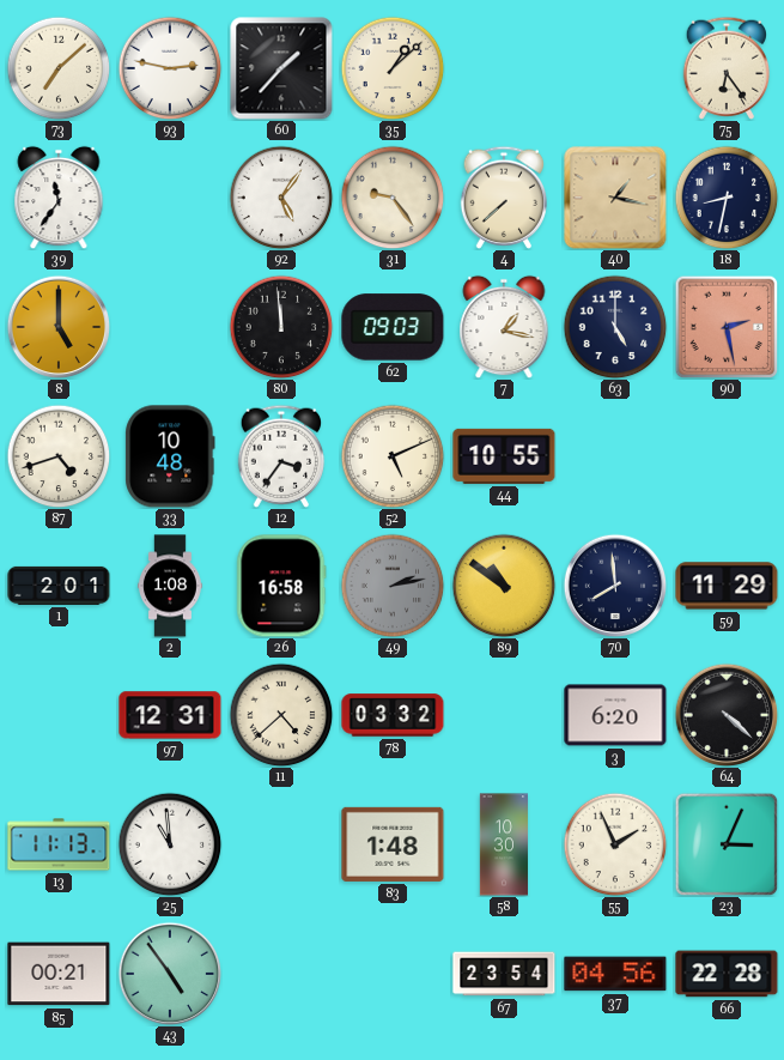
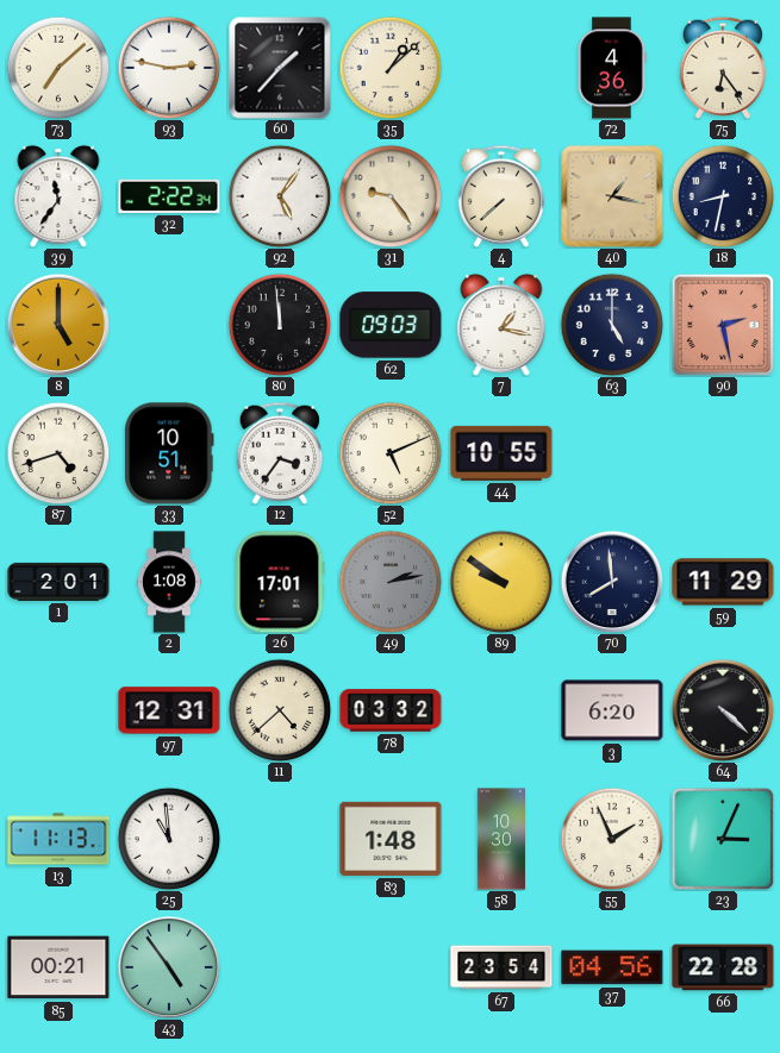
72: none -> 4:36
32: none -> 2:22
33: 10:48 -> 10:51
26: 16:58 -> 17:01
89: 10:51 -> 9:51
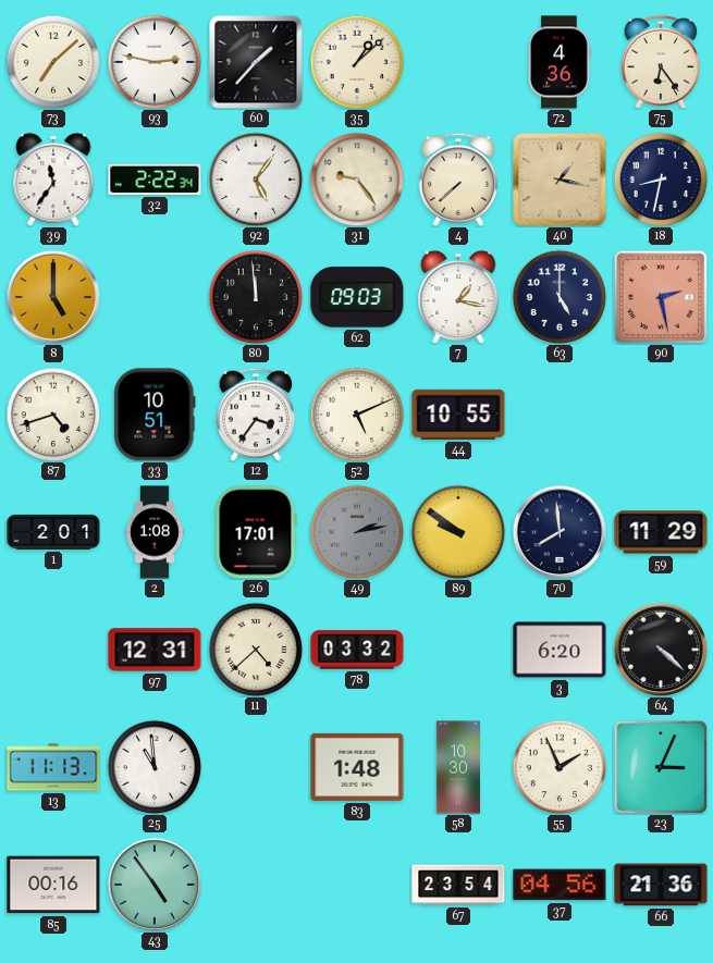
85: 00:21 -> 00:16
66: 22:28 -> 21:36
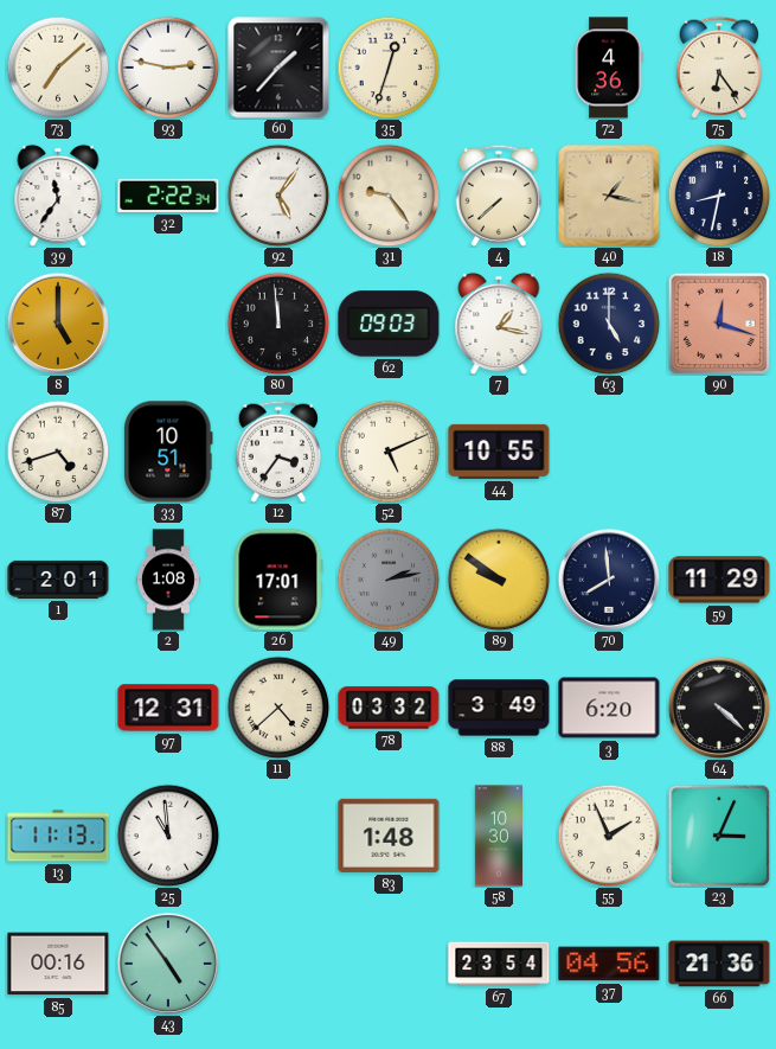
35: 1:08 -> 12:33
90: 2:28 -> 12:18
88: none -> 3:49
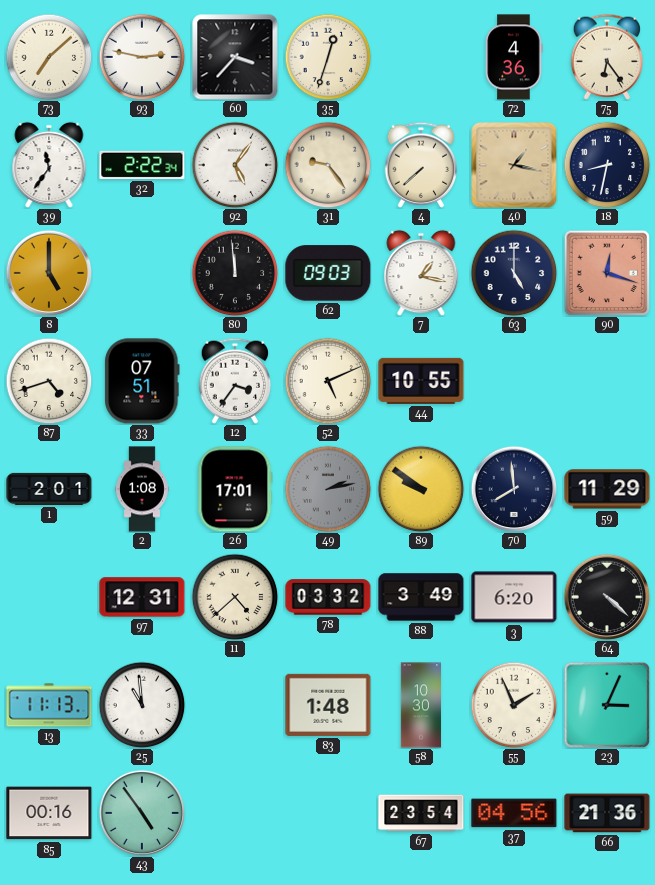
60: 1:37 -> 3:37
33: 10:51 -> 07:51
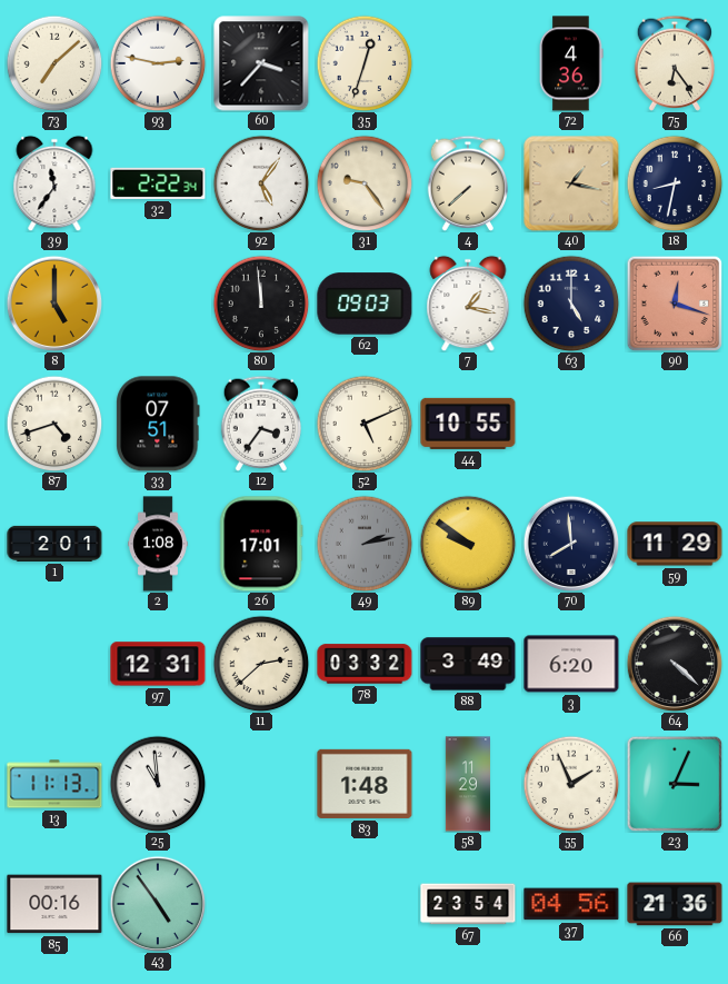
11: 4:38 -> 2:38
58: 10:30 -> 11:29
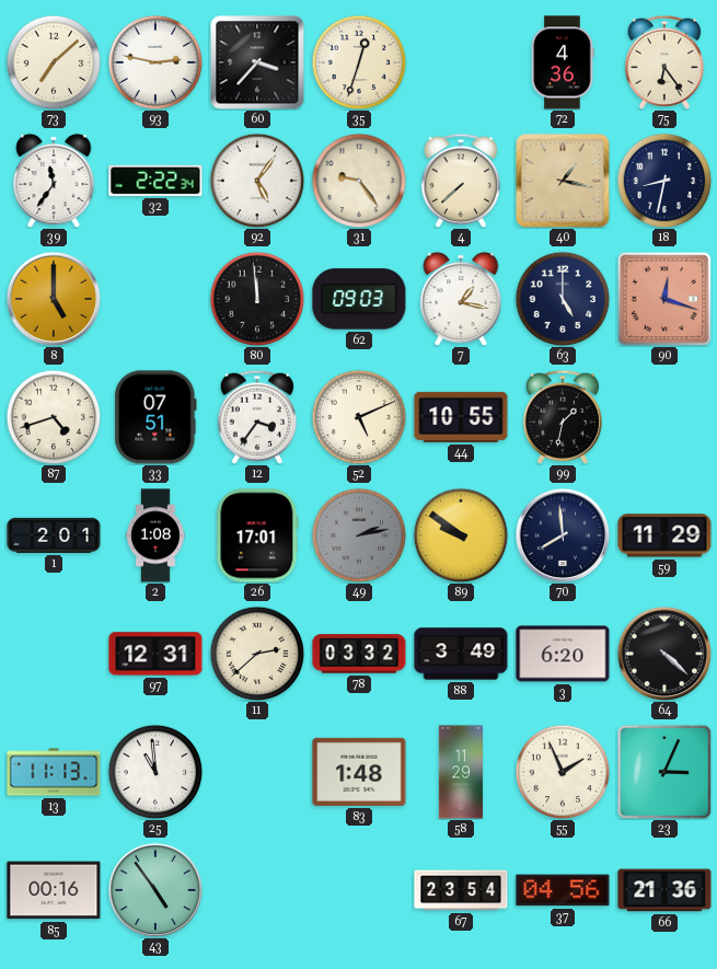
99: none -> 1:32
